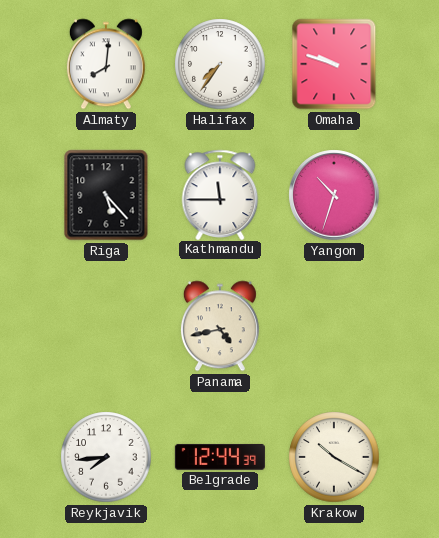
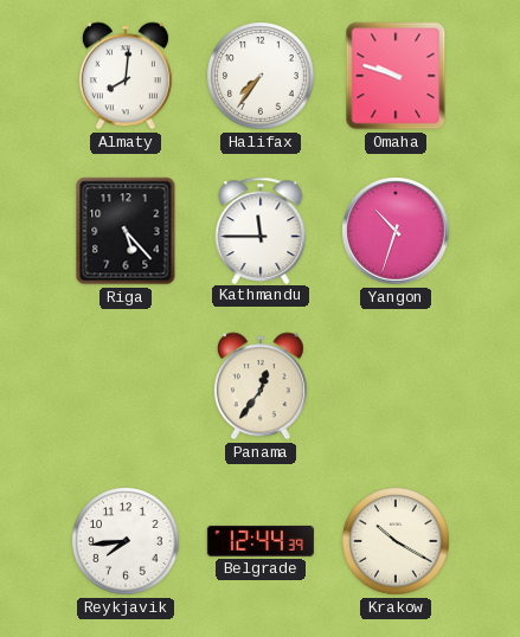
Panama: 4:43 -> 12:36
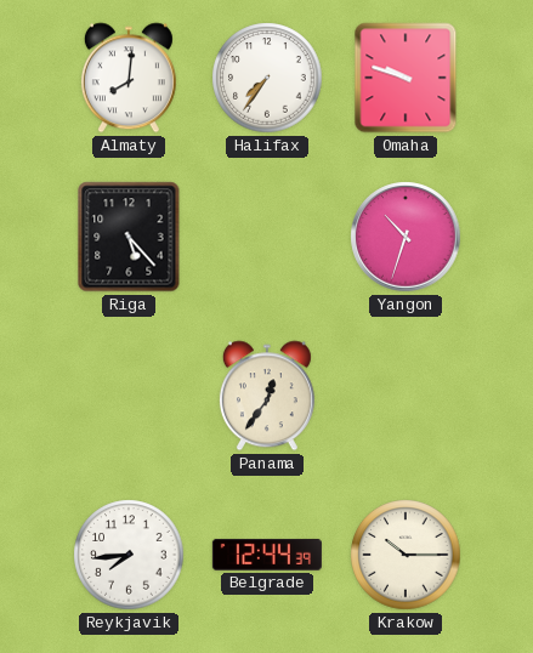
Kathmandu: 11:45 -> none
Krakow: 10:20 -> 10:15
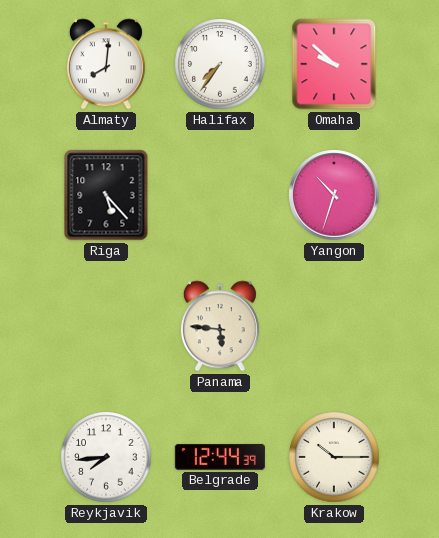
Omaha: 9:48 -> 9:52
Panama: 12:36 -> 5:46
